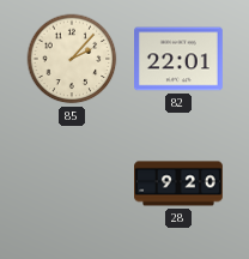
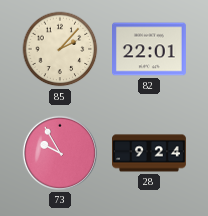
73: none -> 9:55
28: 9:20 -> 9:24
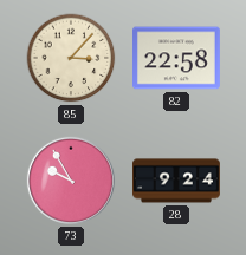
85: 2:07 -> 3:07
82: 22:01 -> 22:58
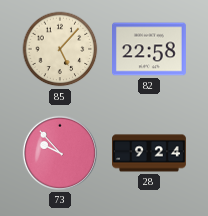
85: 3:07 -> 5:07
73: 9:55 -> 9:53
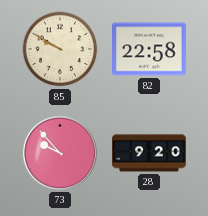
85: 5:07 -> 9:50
28: 9:24 -> 9:20
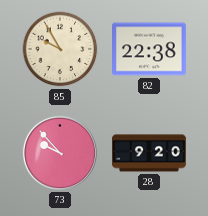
85: 9:50 -> 9:55
82: 22:58 -> 22:38
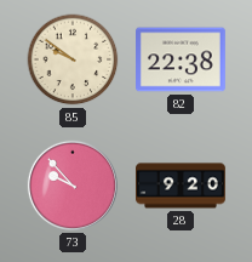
85: 9:55 -> 9:51
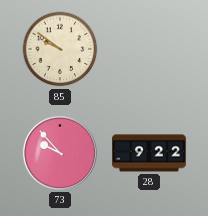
82: 22:38 -> none
28: 9:20 -> 9:22
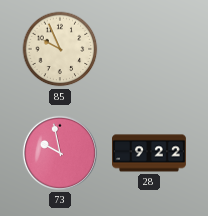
85: 9:51 -> 9:56
73: 9:53 -> 9:58
